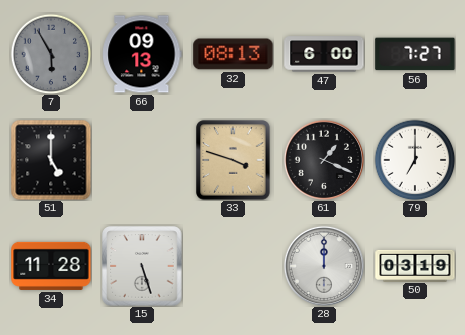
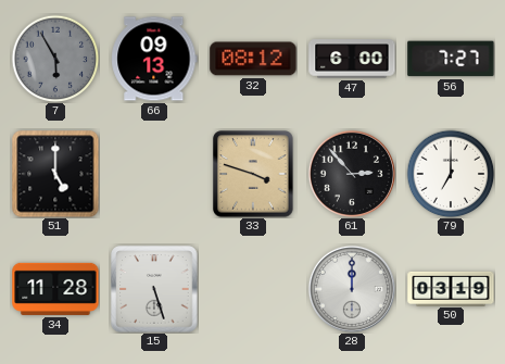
32: 08:13 -> 08:12
61: 1:19 -> 2:53
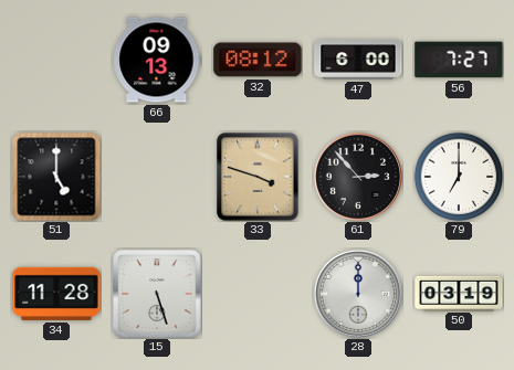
7: 5:55 -> none
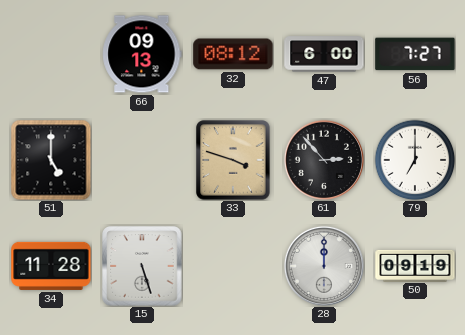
50: 03:19 -> 09:19
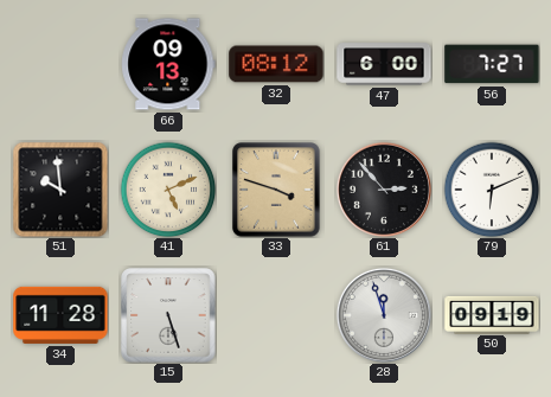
51: 5:00 -> 9:59
41: none -> 5:11
79: 7:00 -> 6:11
28: 12:00 -> 11:57
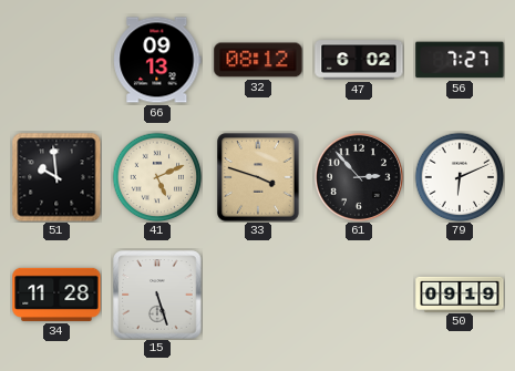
47: 6:00 -> 6:02
28: 11:57 -> none
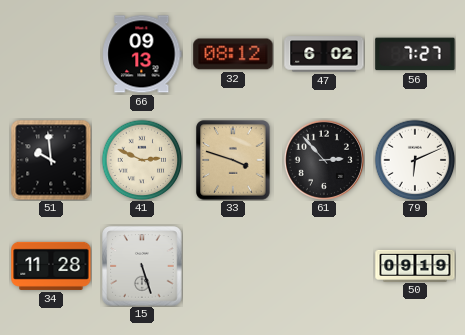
41: 5:11 -> 2:49
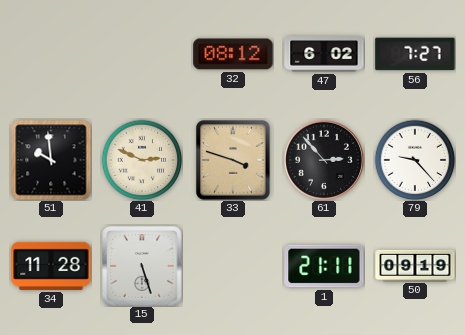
66: 09:13 -> none
79: 6:11 -> 9:23
1: none -> 21:11
